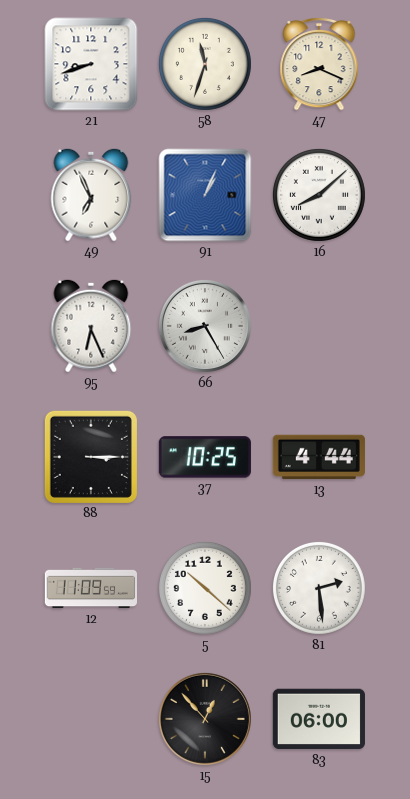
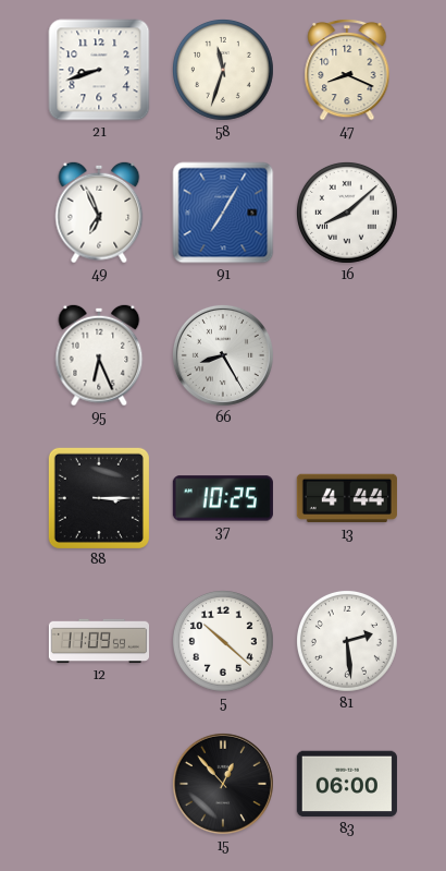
91: 1:04 -> 7:05
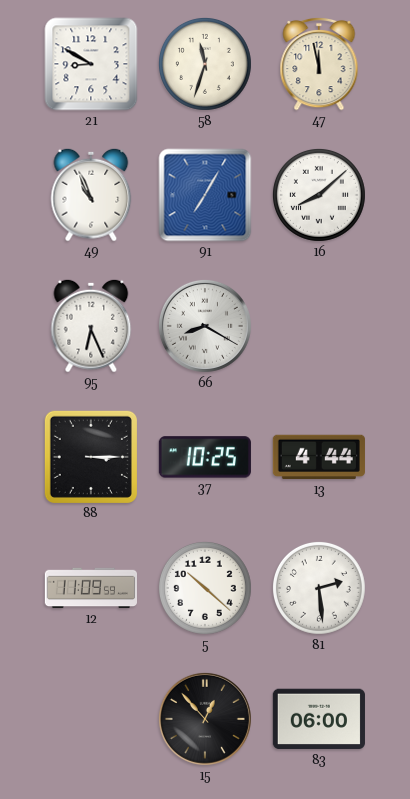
21: 8:42 -> 8:50
47: 8:19 -> 11:58
49: 6:56 -> 10:56
66: 8:25 -> 8:20
